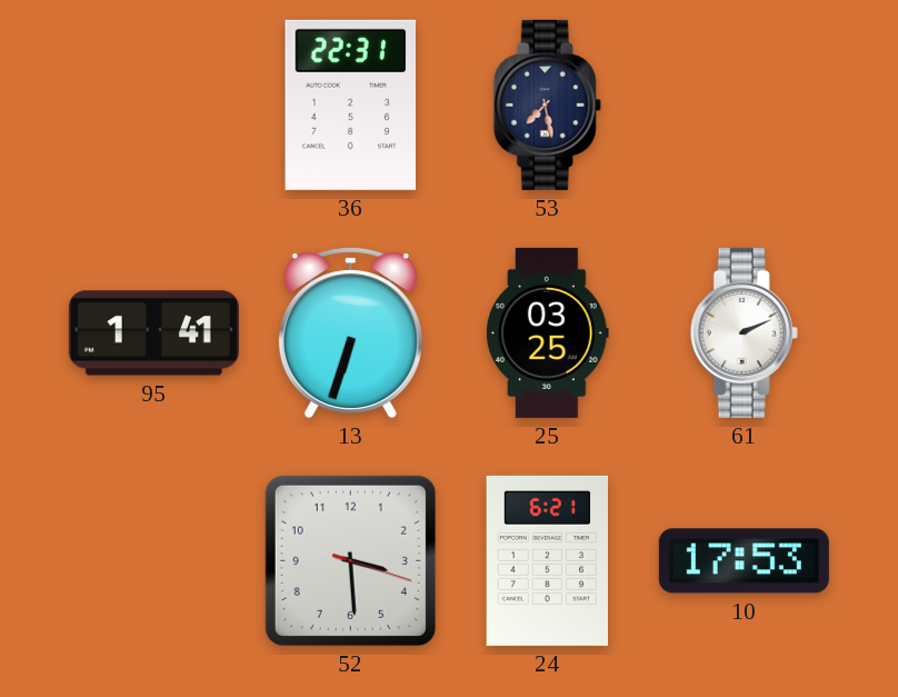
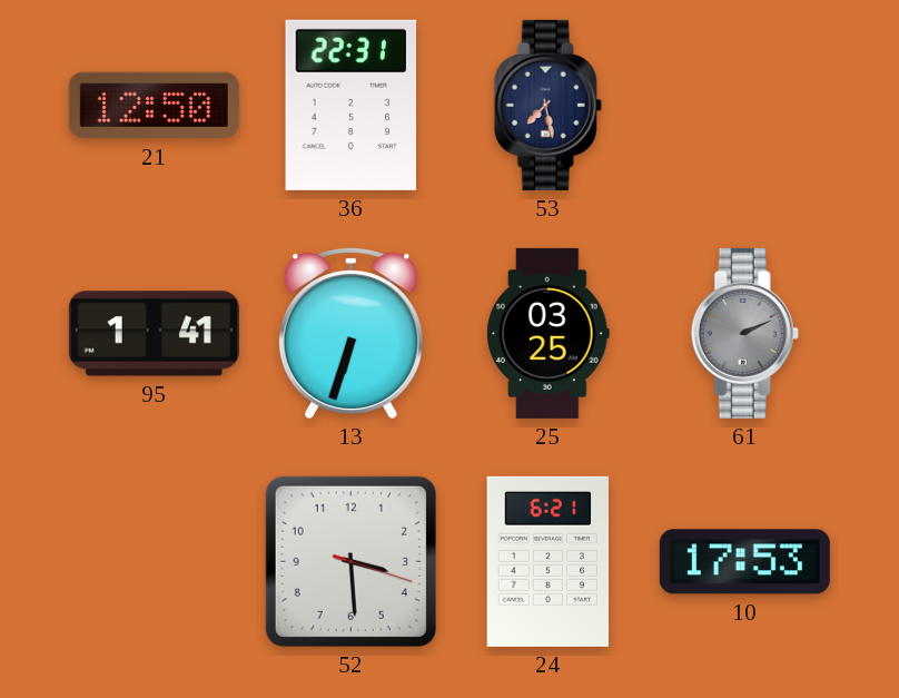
21: none -> 12:50
61 dial: white -> grey
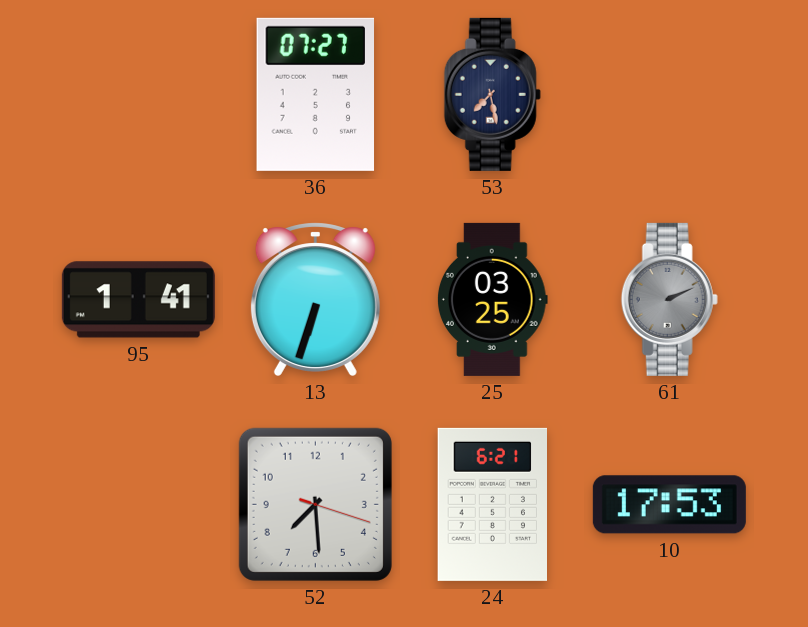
21: 12:50 -> none
36: 22:31 -> 07:27
52: 3:29 -> 7:29
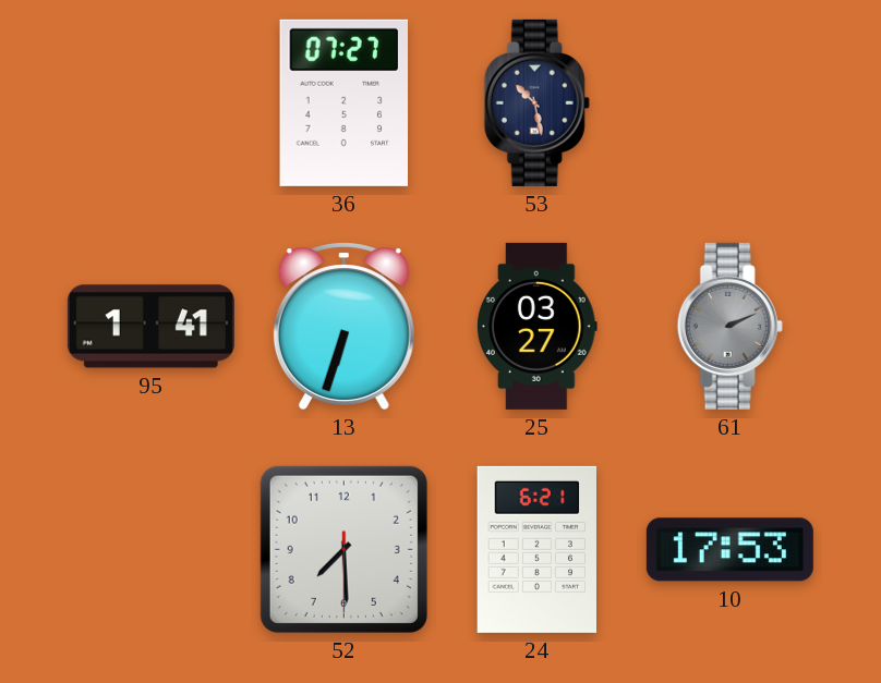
53: 7:28 -> 10:28
25: 03:25 -> 03:27
52: 7:29:18 -> 7:29:30
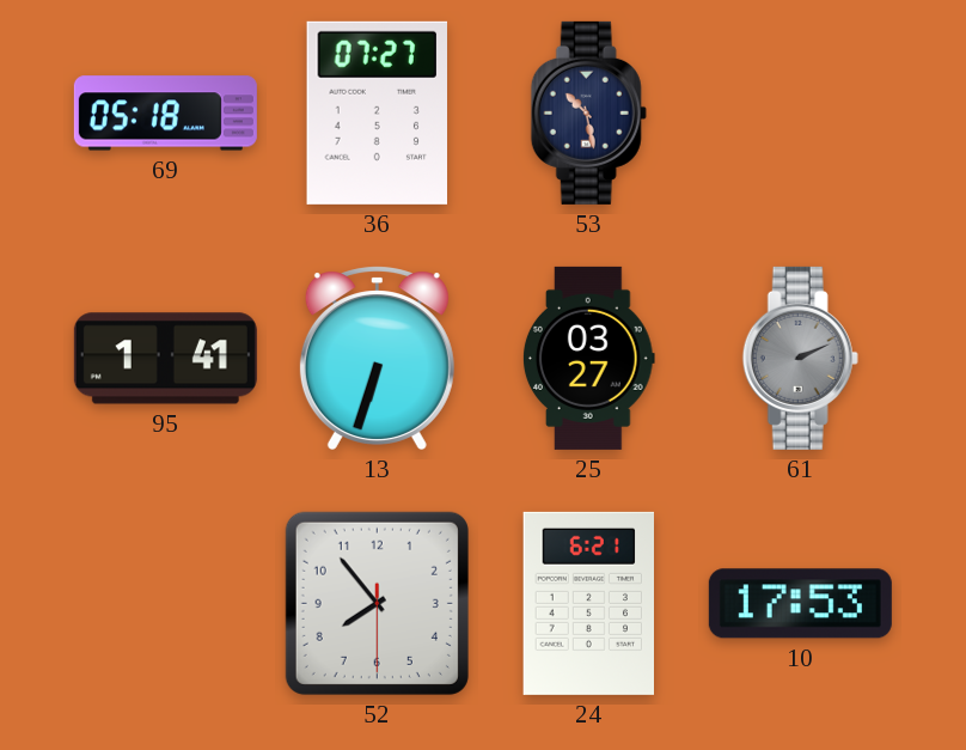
69: none -> 05:18
52: 7:29 -> 7:53
